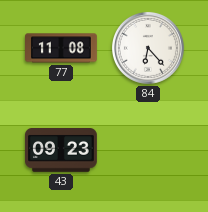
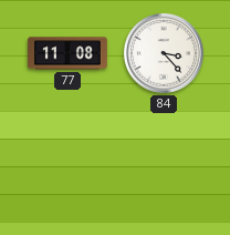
84: 6:23 -> 3:23
43: 09:23 -> none
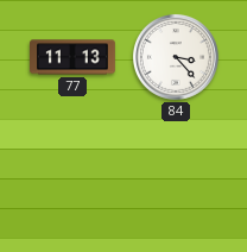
77: 11:08 -> 11:13
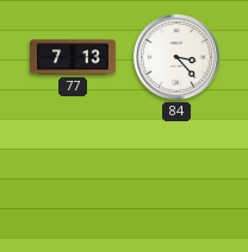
77: 11:13 -> 7:13
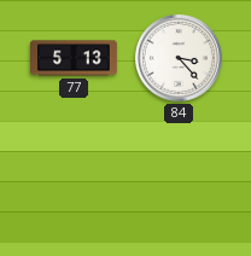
77: 7:13 -> 5:13
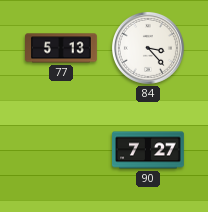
90: none -> 7:27
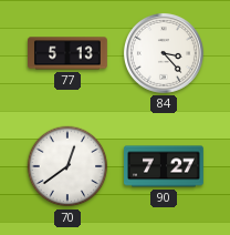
70: none -> 12:39
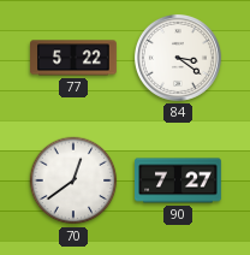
77: 5:13 -> 5:22
84: 3:23 -> 3:21
